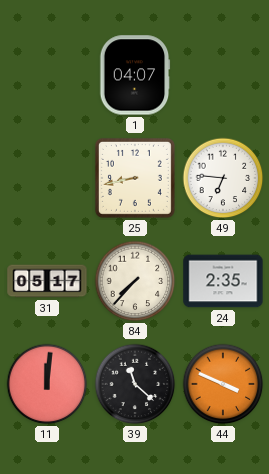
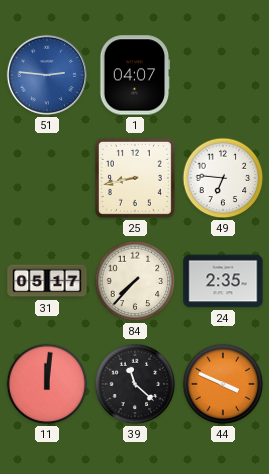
51: none -> 2:46
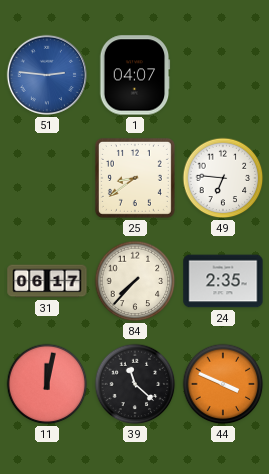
25: 8:43 -> 8:39
31: 05:17 -> 06:17
11: 12:01 -> 12:02
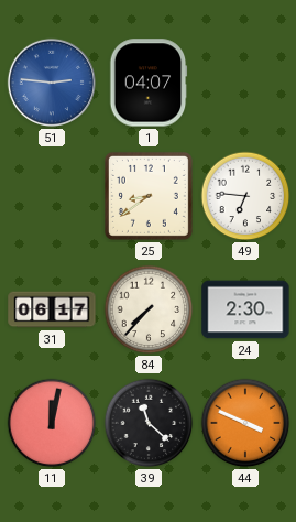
24: 2:35 -> 2:30
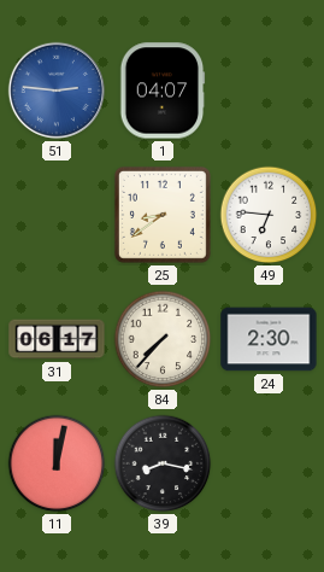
39: 11:22 -> 8:17
44: 3:49 -> none
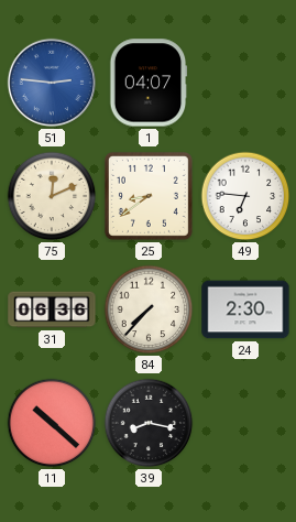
75: none -> 12:11
31: 06:17 -> 06:36
11: 12:02 -> 10:22
